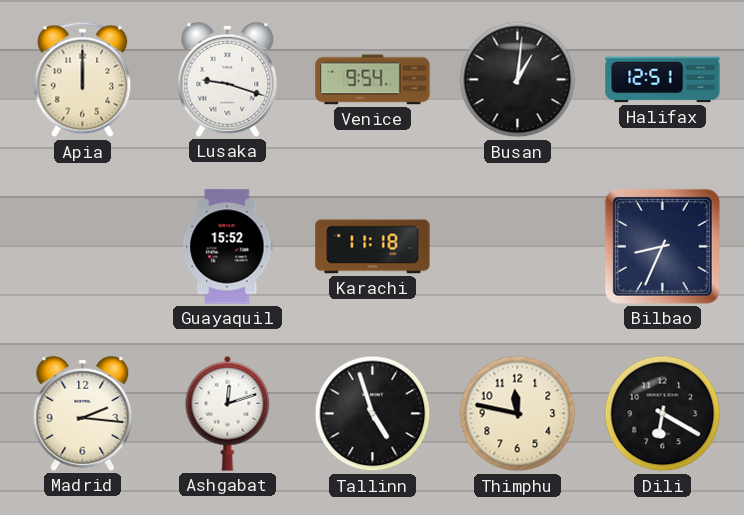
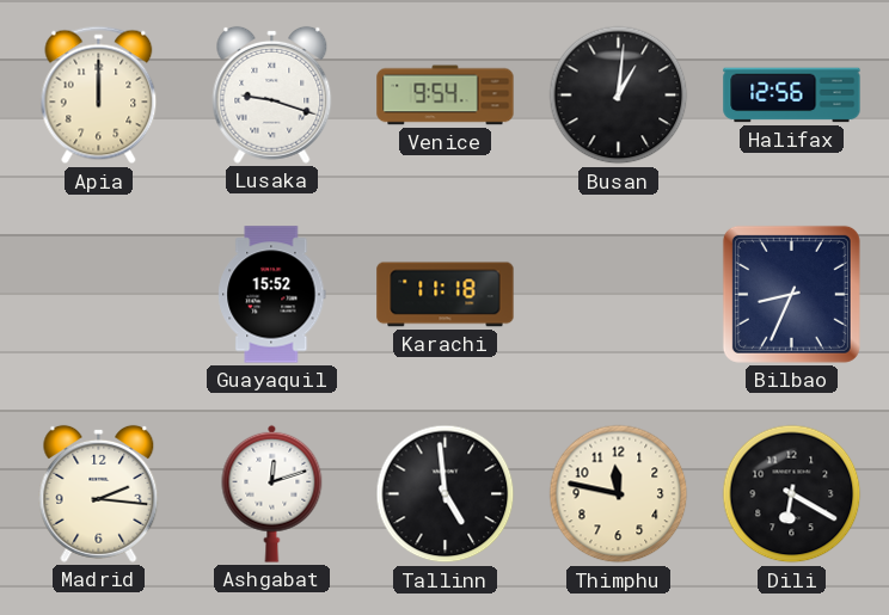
Halifax: 12:51 -> 12:56
Tallinn: 4:57 -> 4:59
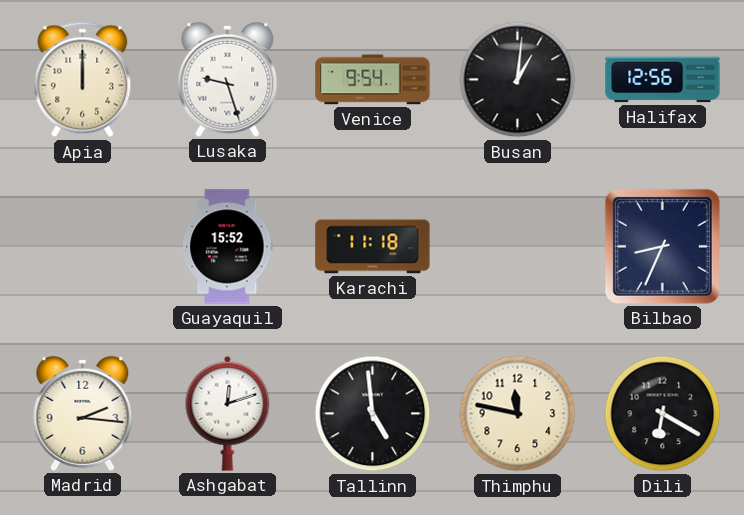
Lusaka: 9:18 -> 9:27
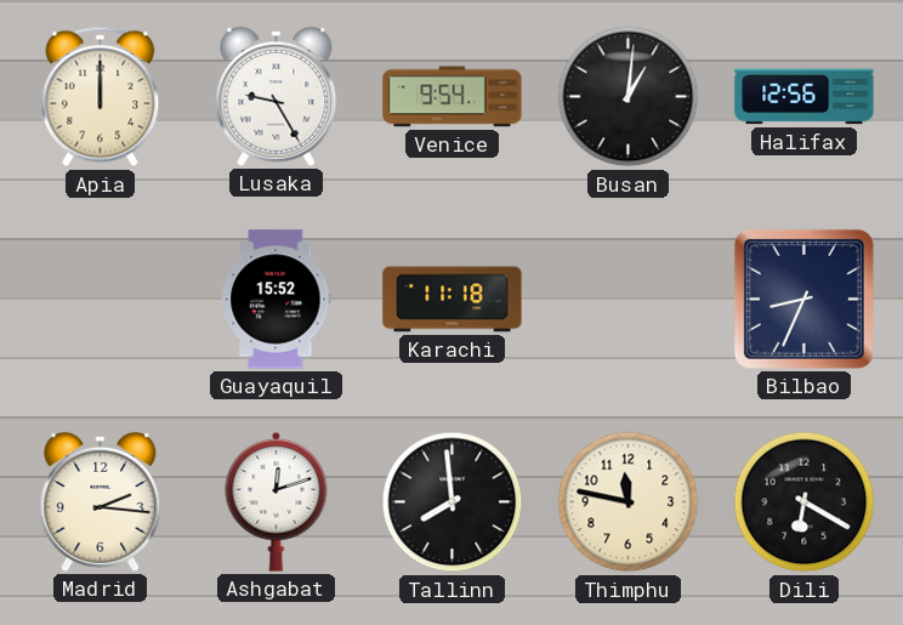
Lusaka: 9:27 -> 9:25
Tallinn: 4:59 -> 7:59
